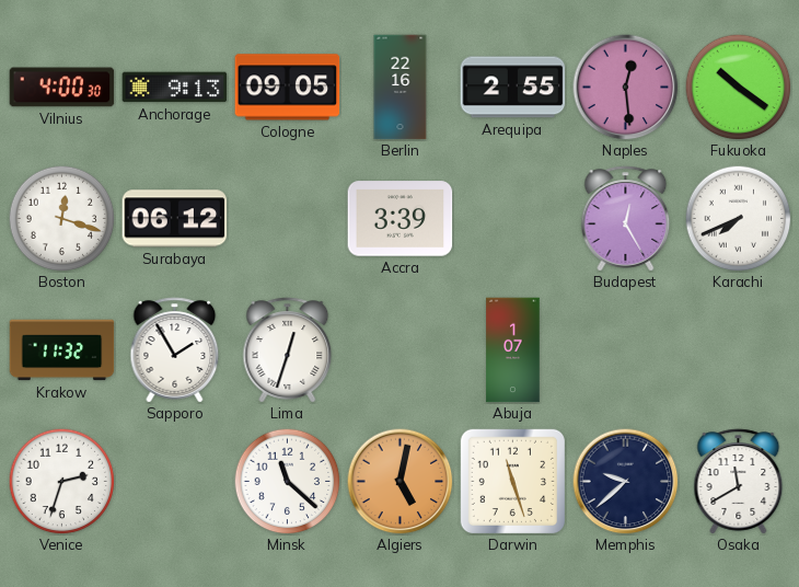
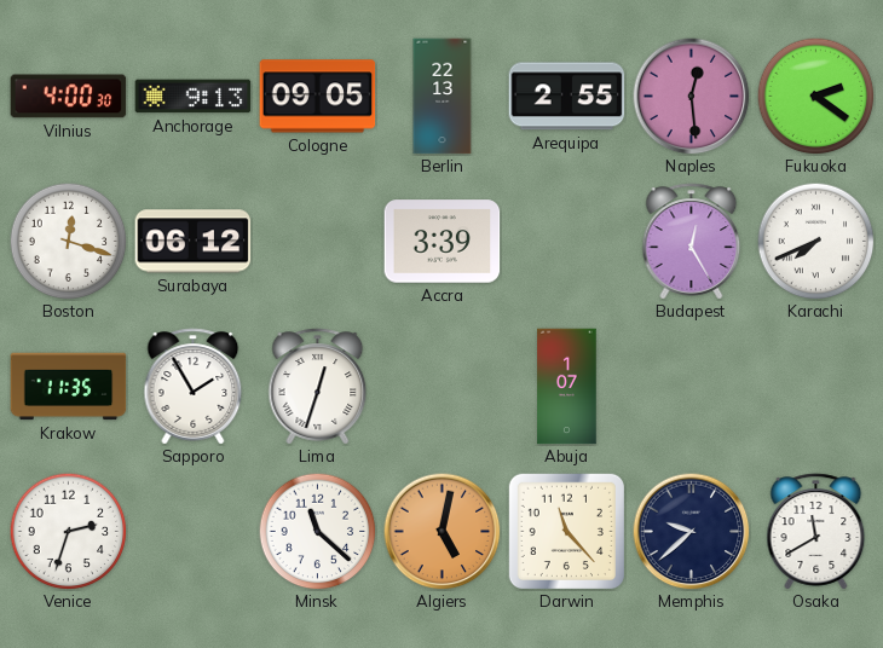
Berlin: 22:16 -> 22:13
Fukuoka: 10:21 -> 2:21
Krakow: 11:32 -> 11:35
Darwin: 11:27 -> 11:23
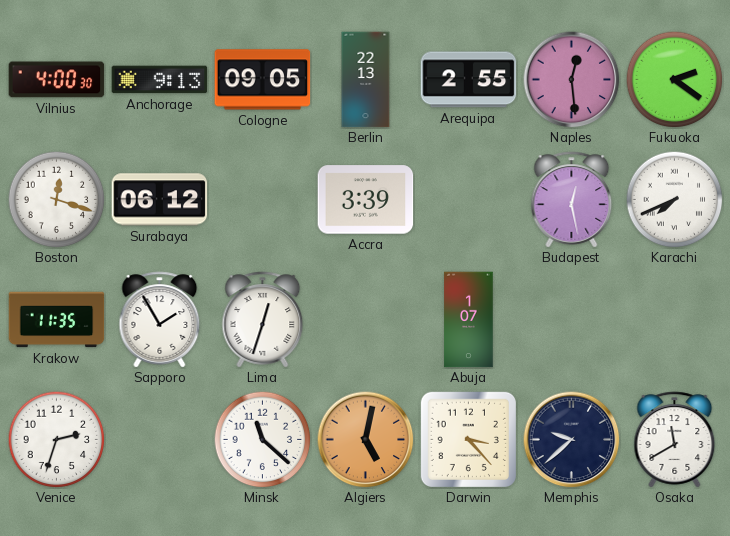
Budapest: 12:25 -> 12:28
Darwin: 11:23 -> 3:23
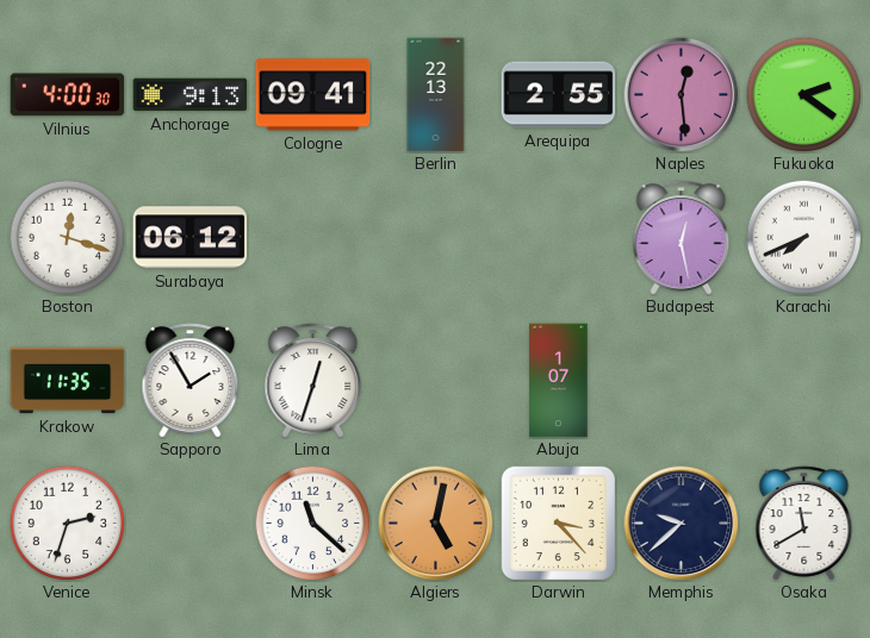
Cologne: 09:05 -> 09:41
Accra: 3:39 -> none
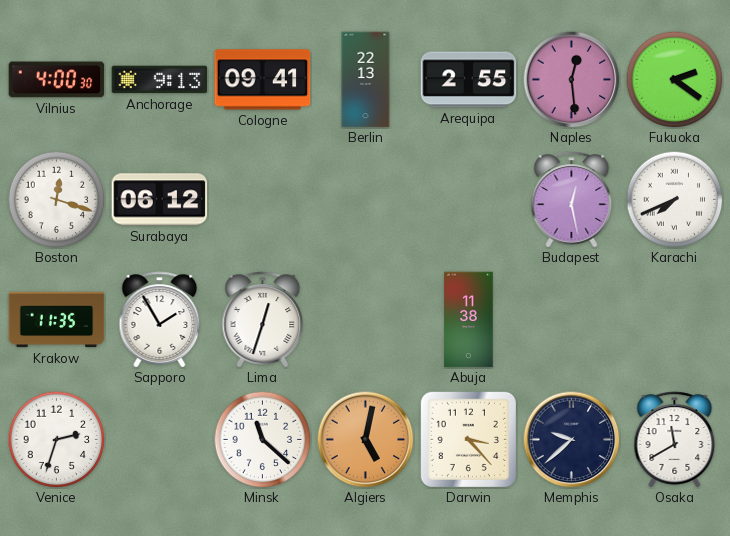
Abuja: 1:07 -> 11:38
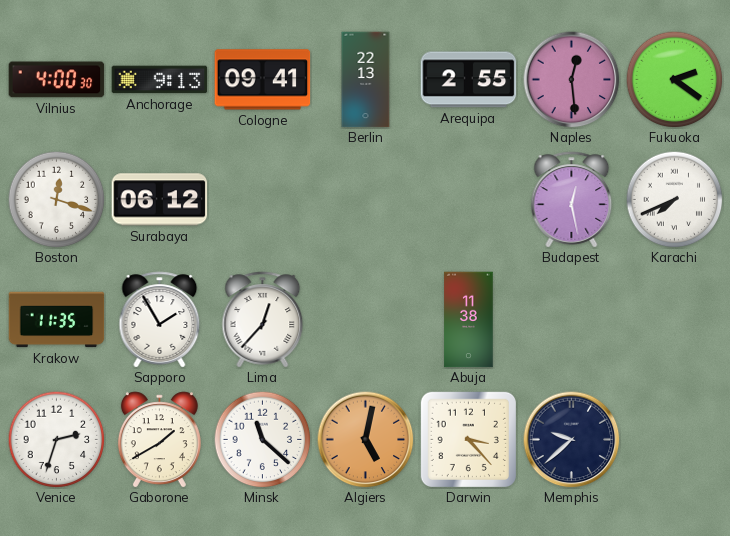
Lima: 12:33 -> 12:37
Gaborone: none -> 1:40
Osaka: 11:40 -> none
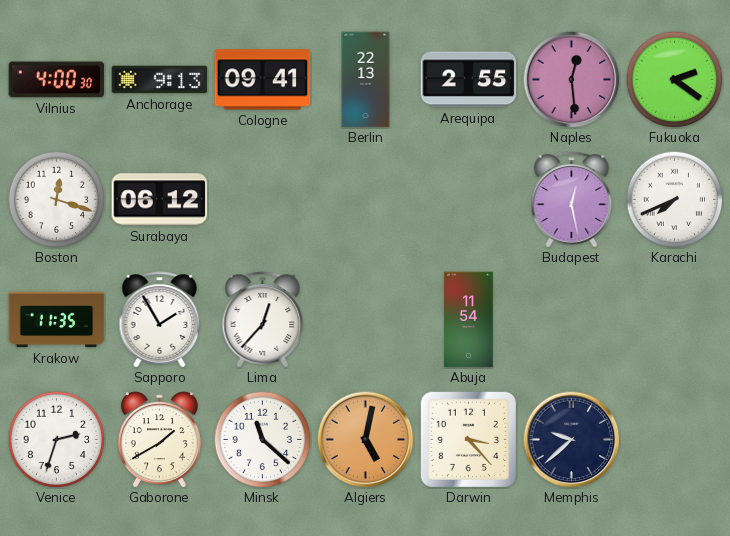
Abuja: 11:38 -> 11:54
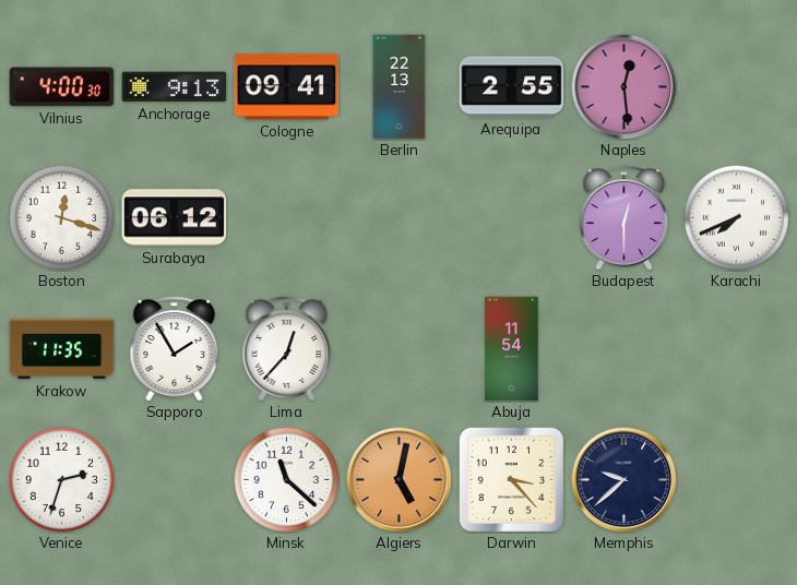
Fukuoka: 2:21 -> none
Budapest: 12:28 -> 12:30
Gaborone: 1:40 -> none
